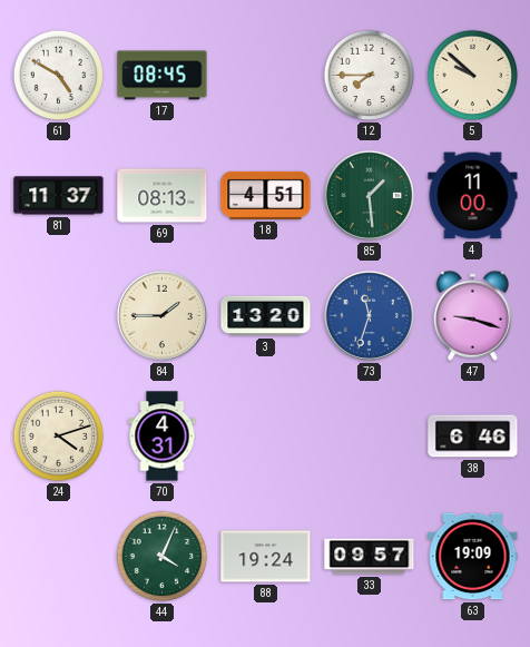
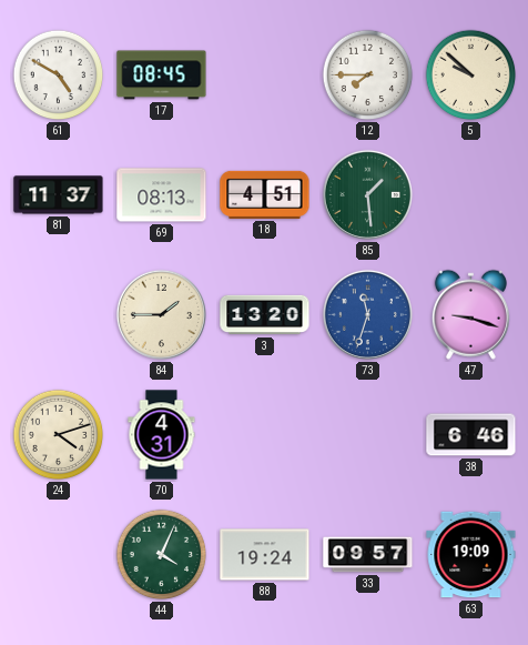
4: 11:00 -> none
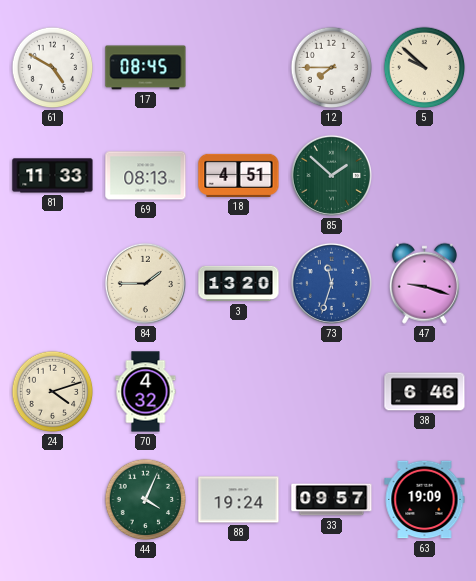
81: 11:37 -> 11:33
85: 1:29 -> 1:52
70: 4:31 -> 4:32
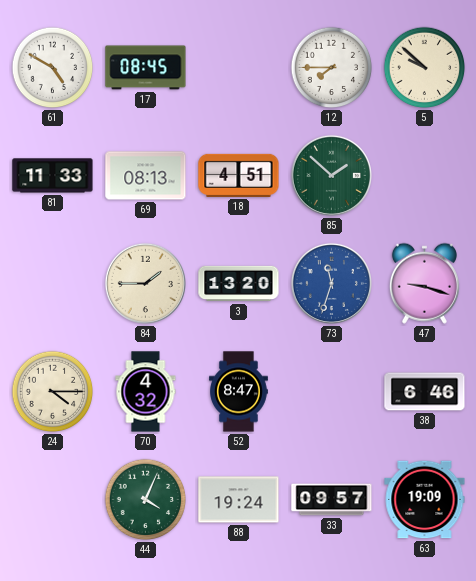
24: 4:12 -> 4:15
52: none -> 8:47
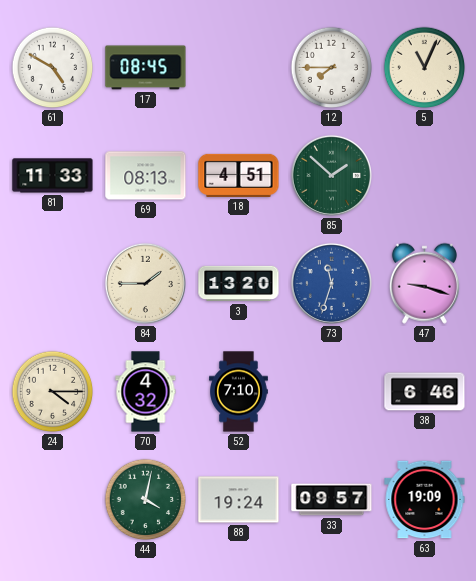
5: 9:52 -> 11:04
52: 8:47 -> 7:10
44: 4:04 -> 4:02
